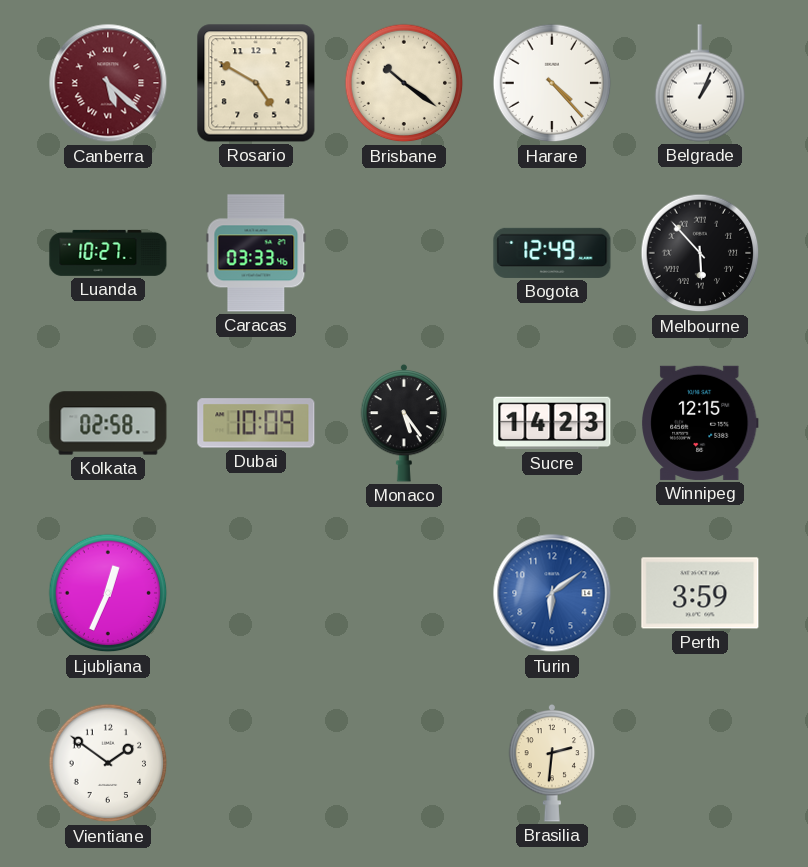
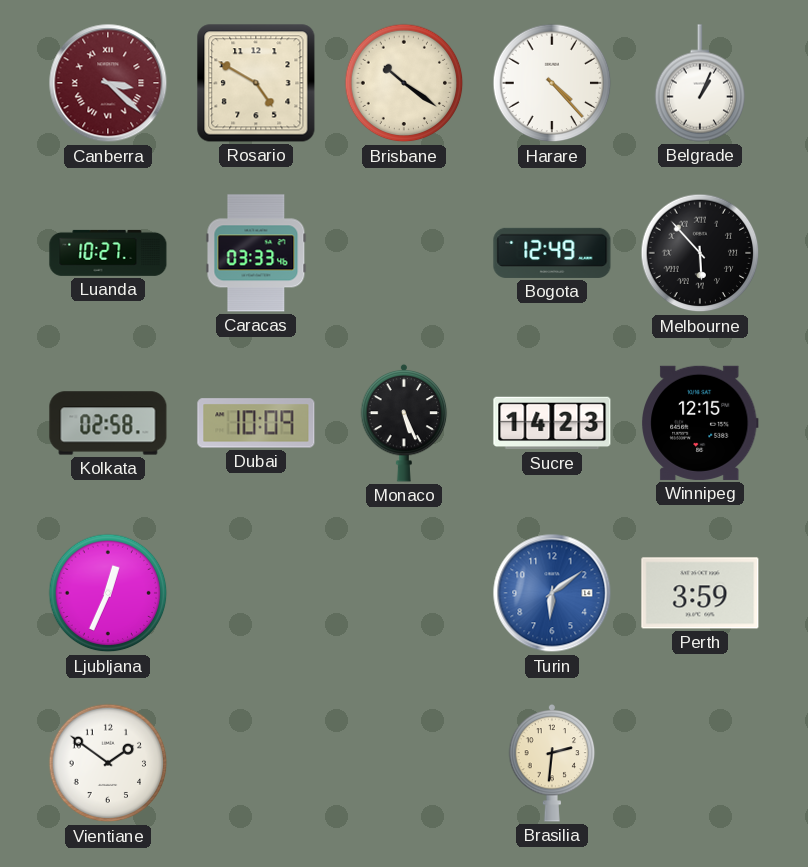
Canberra: 5:22 -> 3:22
Monaco: 5:24 -> 5:26
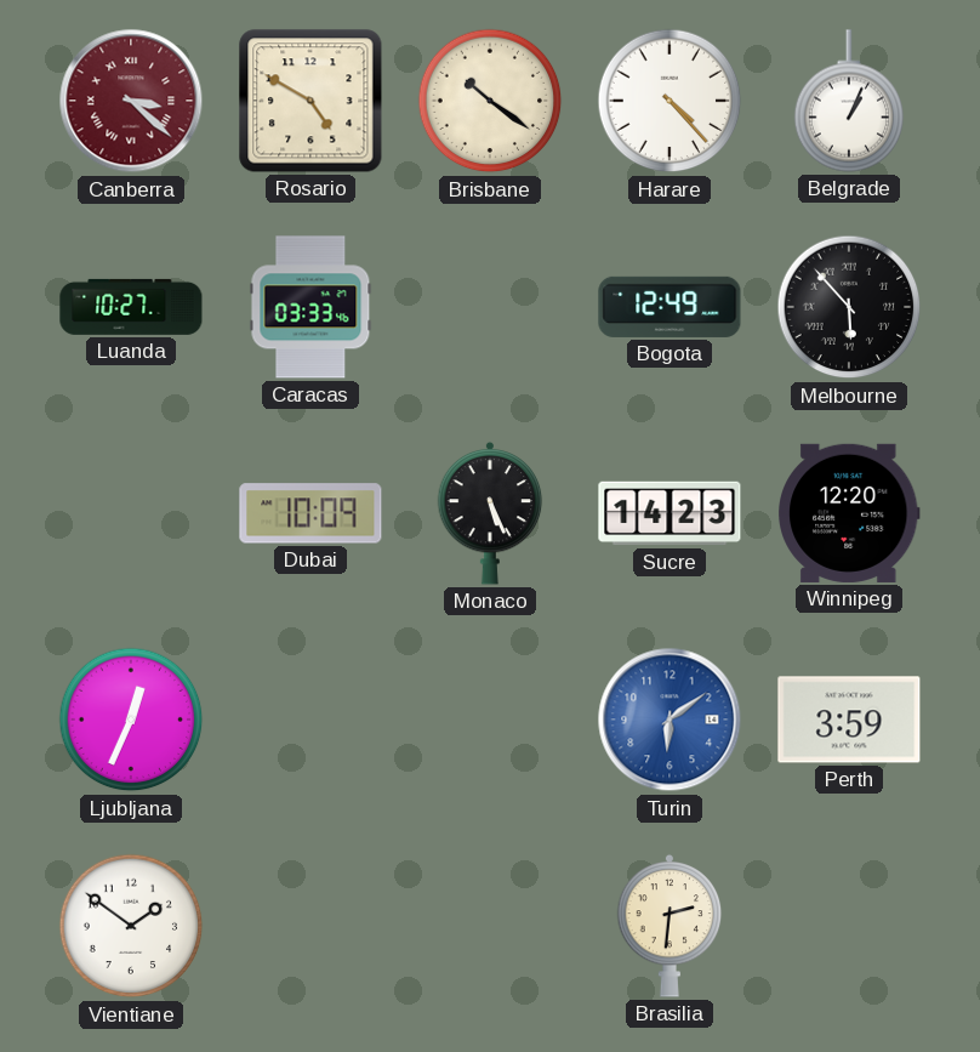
Kolkata: 02:58 -> none
Winnipeg: 12:15 -> 12:20
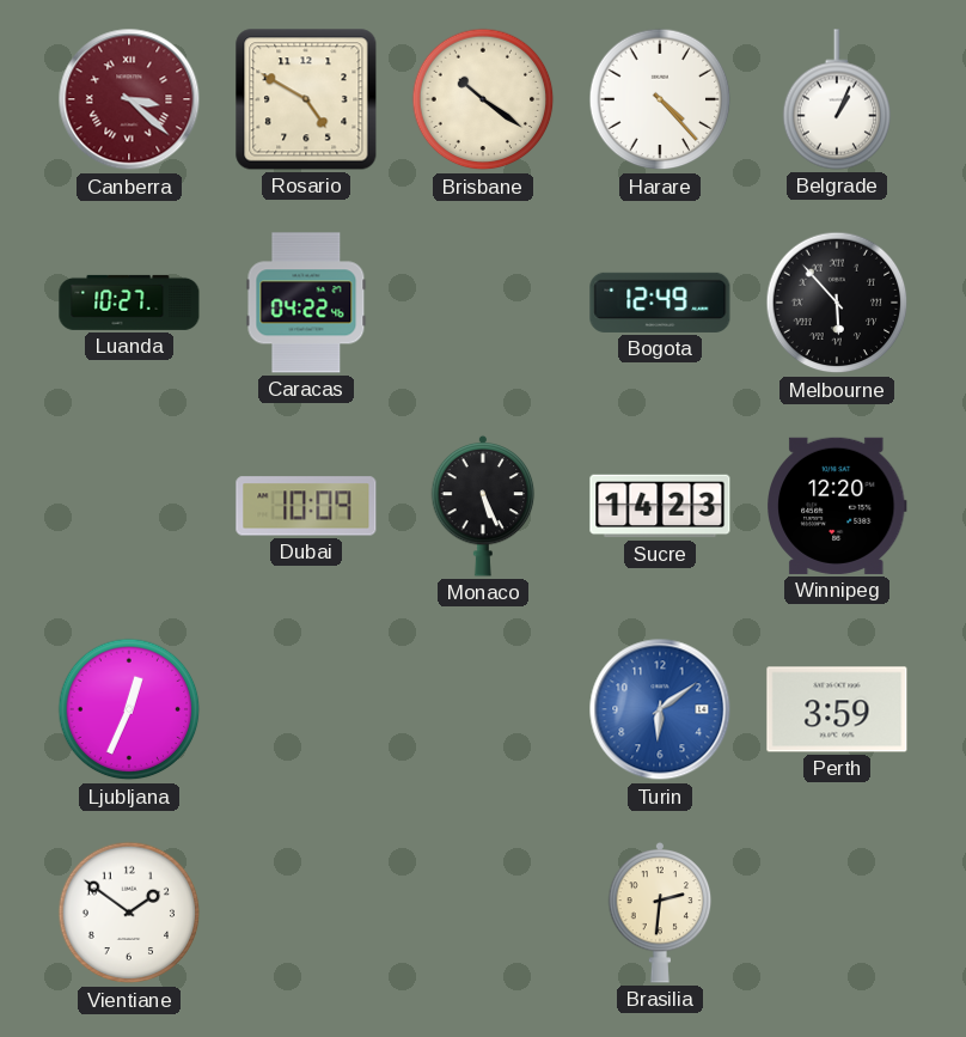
Caracas: 03:33 -> 04:22
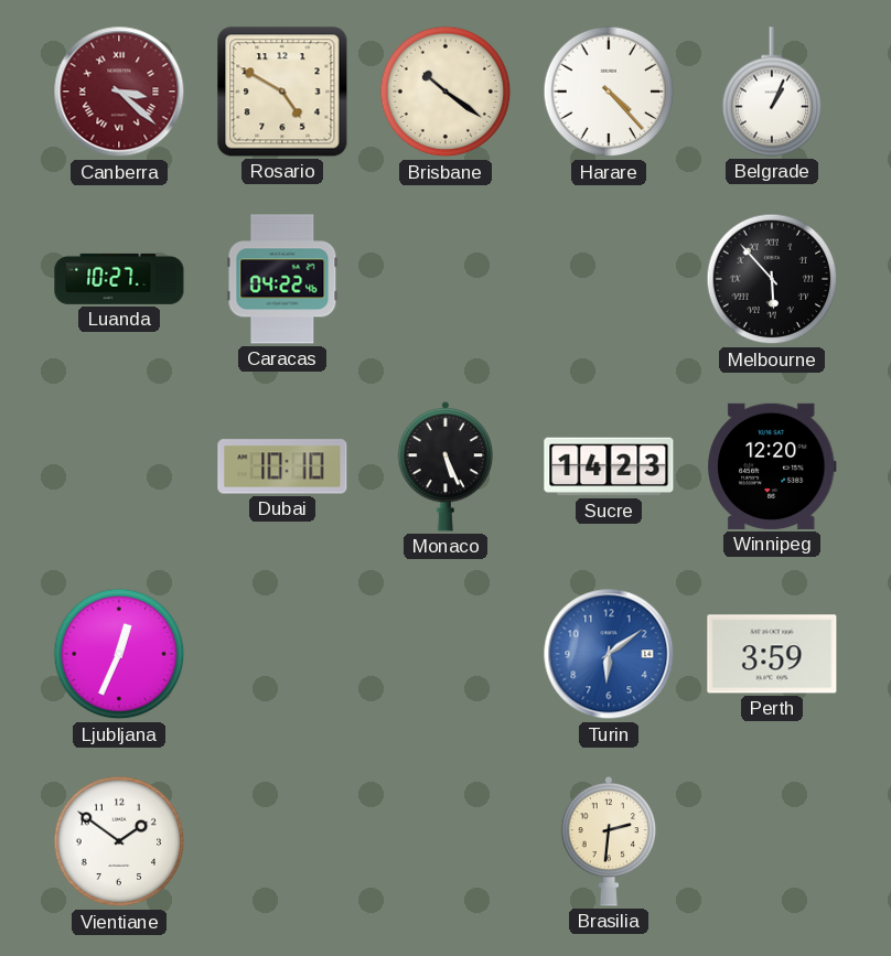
Bogota: 12:49 -> none
Dubai: 10:09 -> 10:10
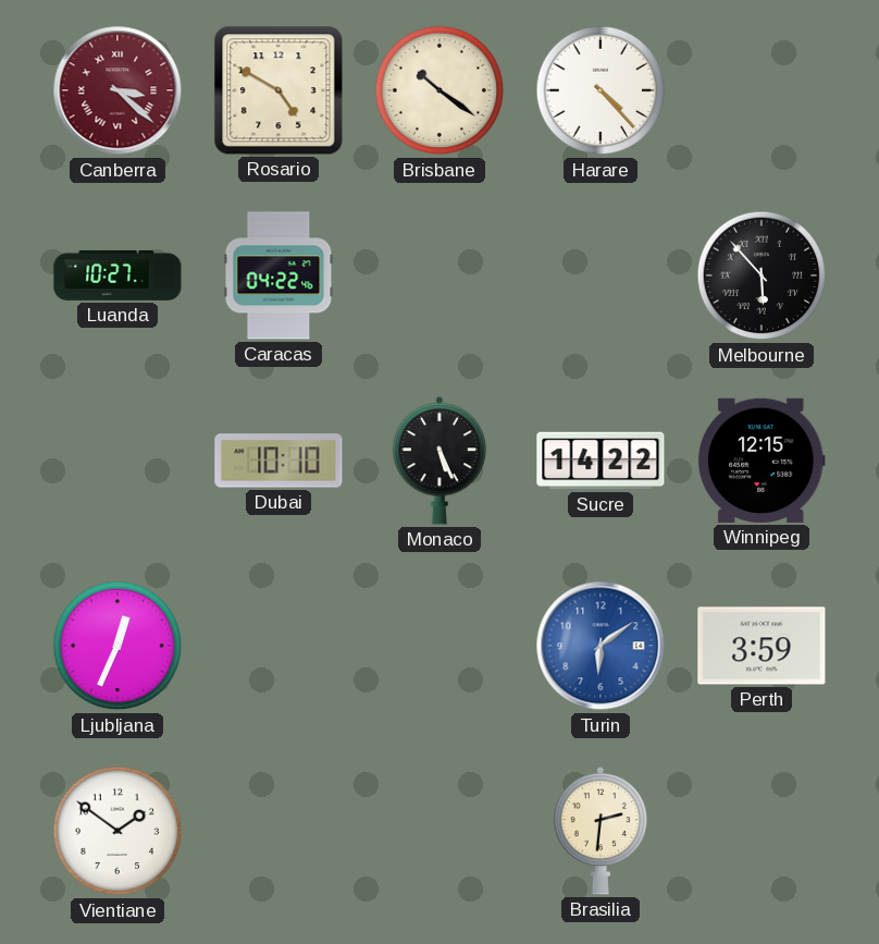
Belgrade: 1:04 -> none
Sucre: 14:23 -> 14:22
Winnipeg: 12:20 -> 12:15
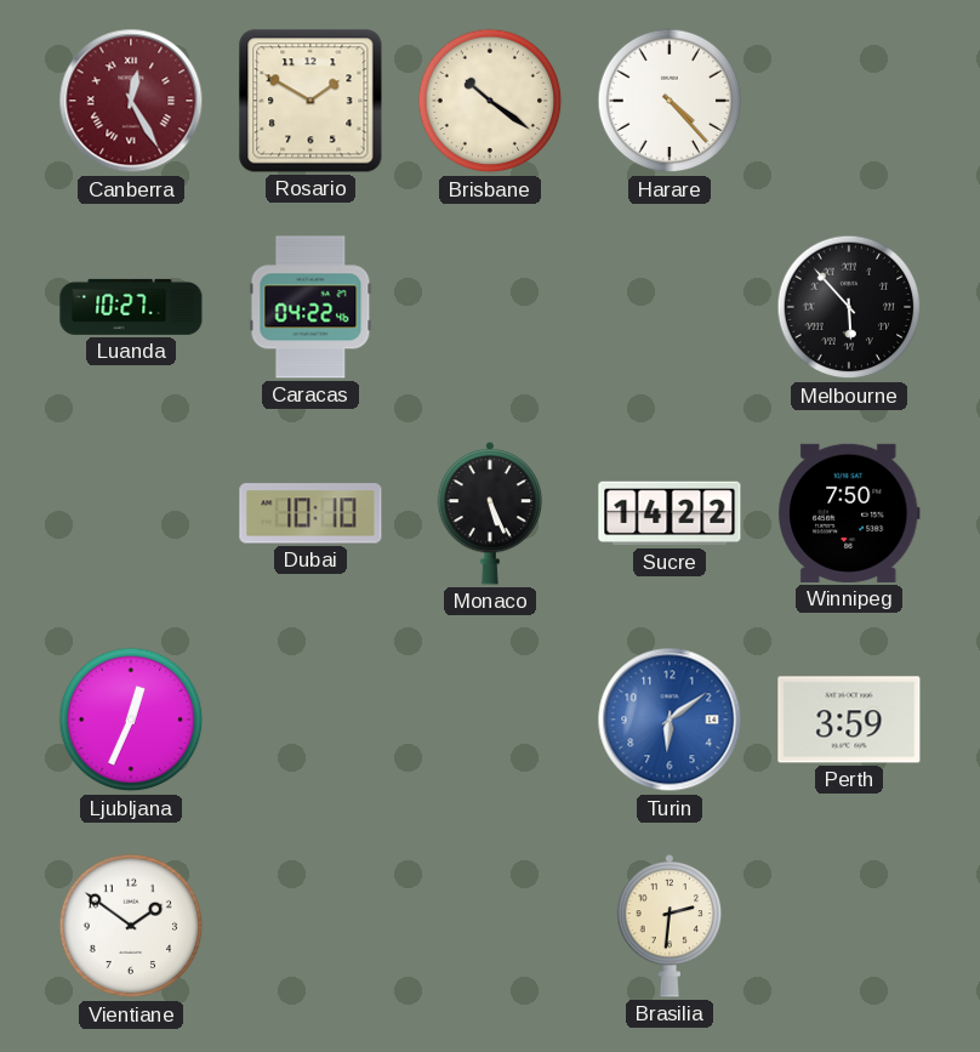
Canberra: 3:22 -> 12:25
Rosario: 4:50 -> 1:50
Winnipeg: 12:15 -> 7:50
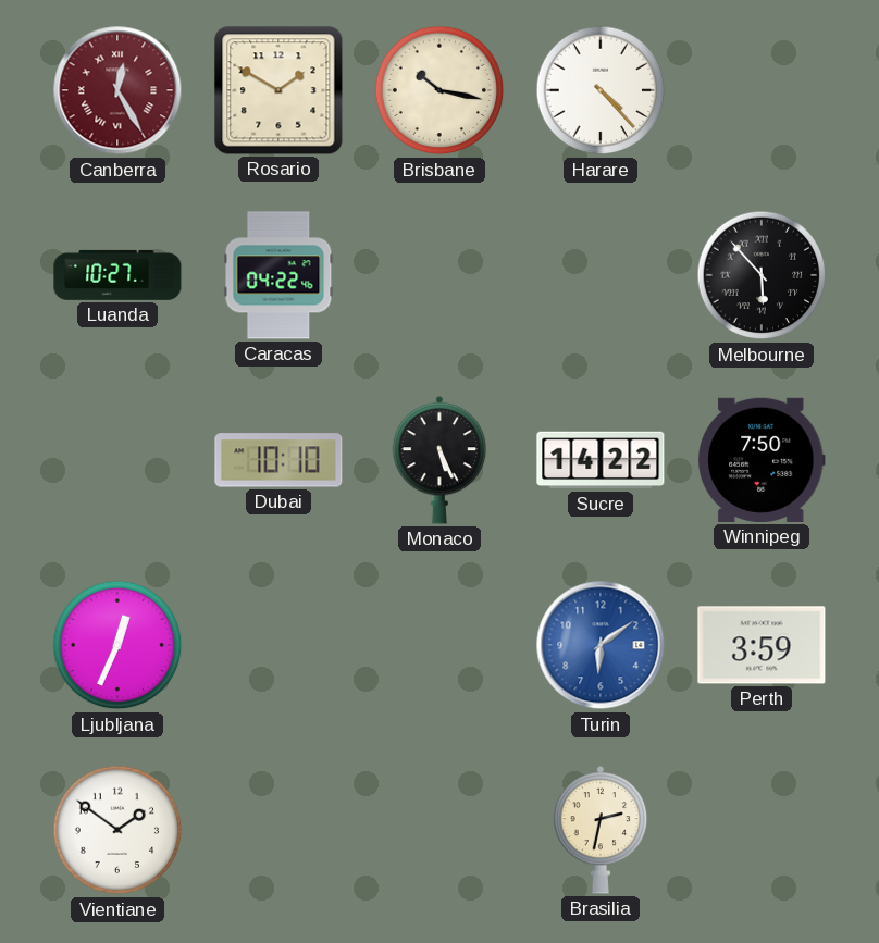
Brisbane: 10:21 -> 10:17
Brasilia: 2:31 -> 2:32
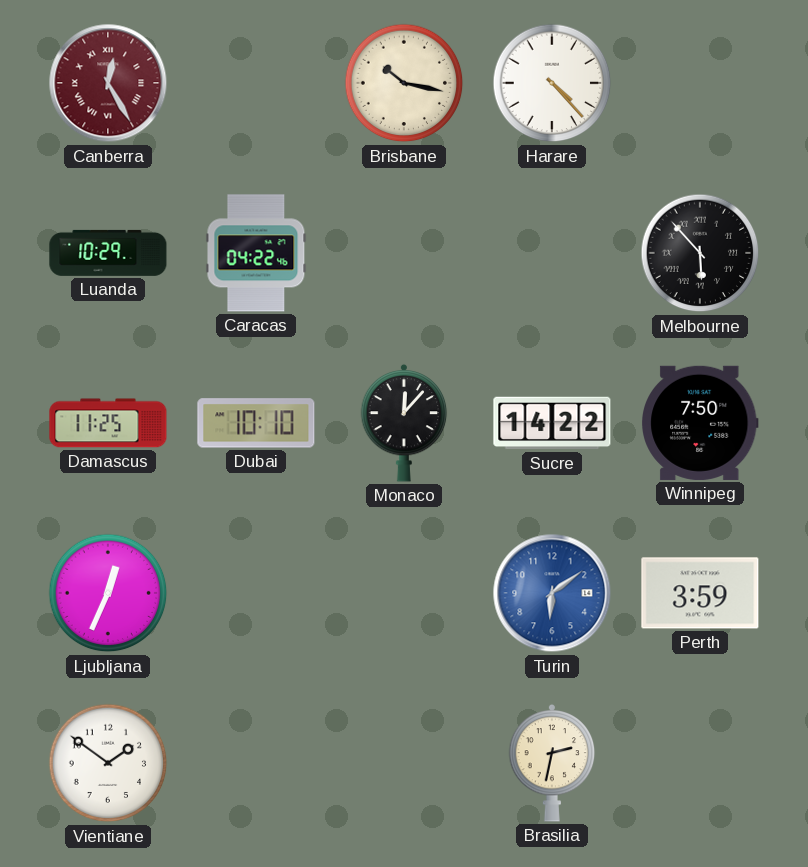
Rosario: 1:50 -> none
Luanda: 10:27 -> 10:29
Damascus: none -> 11:25
Monaco: 5:26 -> 12:07
